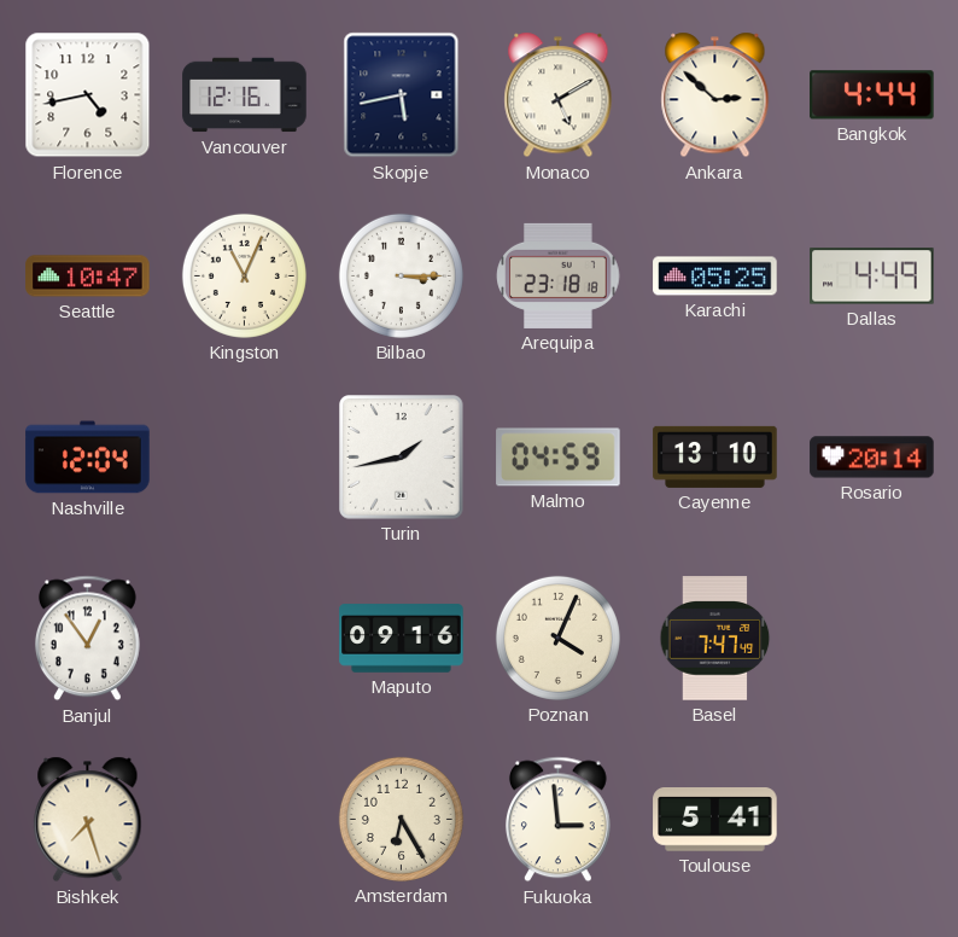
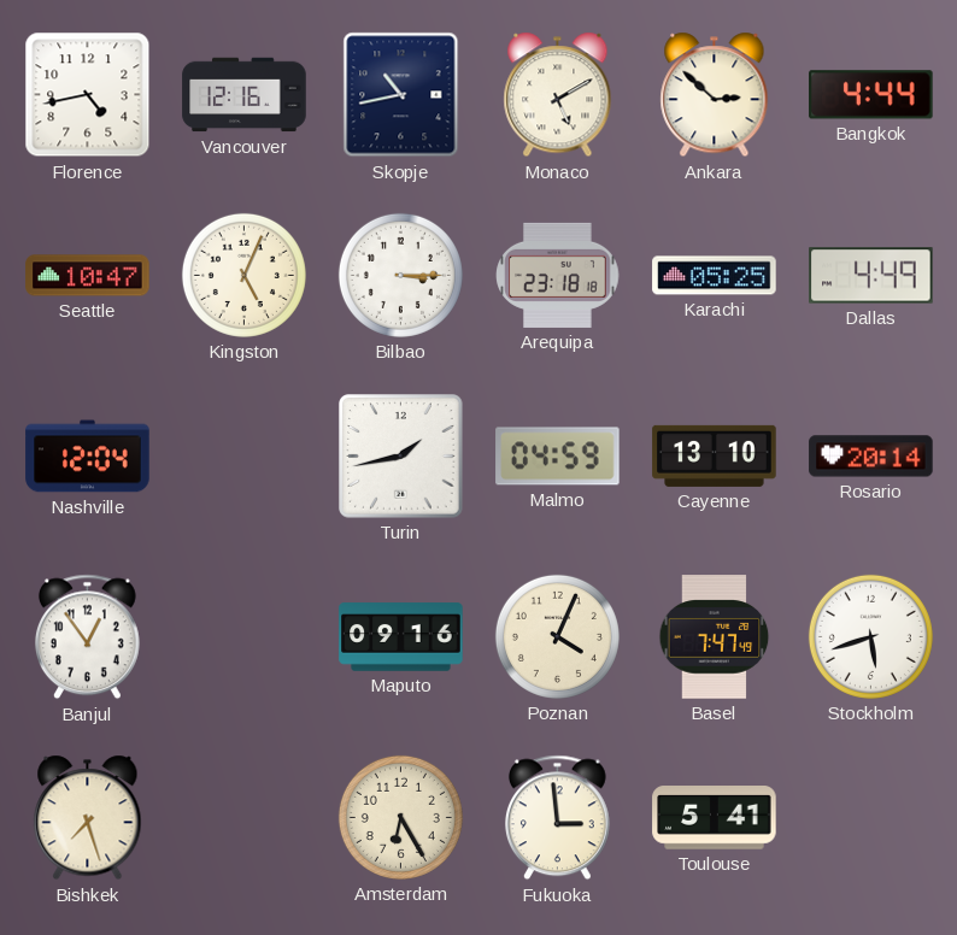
Skopje: 5:43 -> 10:43
Kingston: 11:04 -> 5:04
Stockholm: none -> 5:42
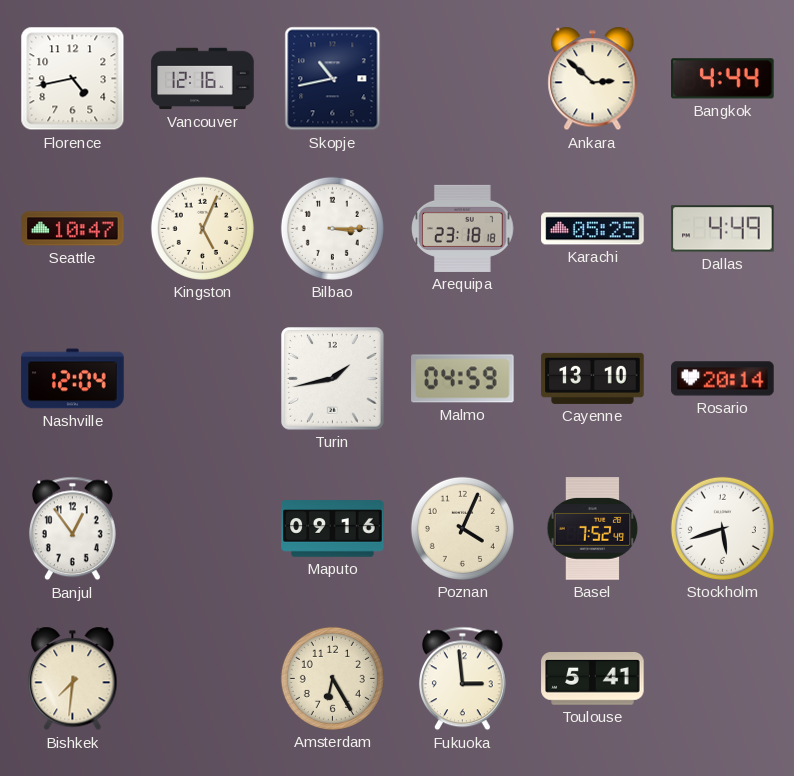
Monaco: 5:10 -> none
Basel: 7:47 -> 7:52
Bishkek: 7:27 -> 7:31
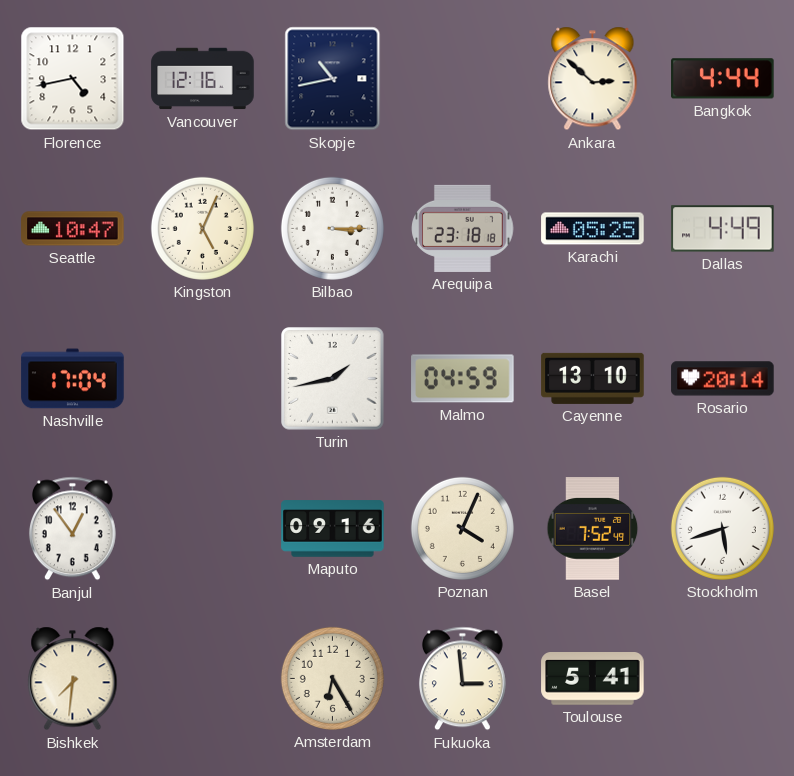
Nashville: 12:04 -> 17:04
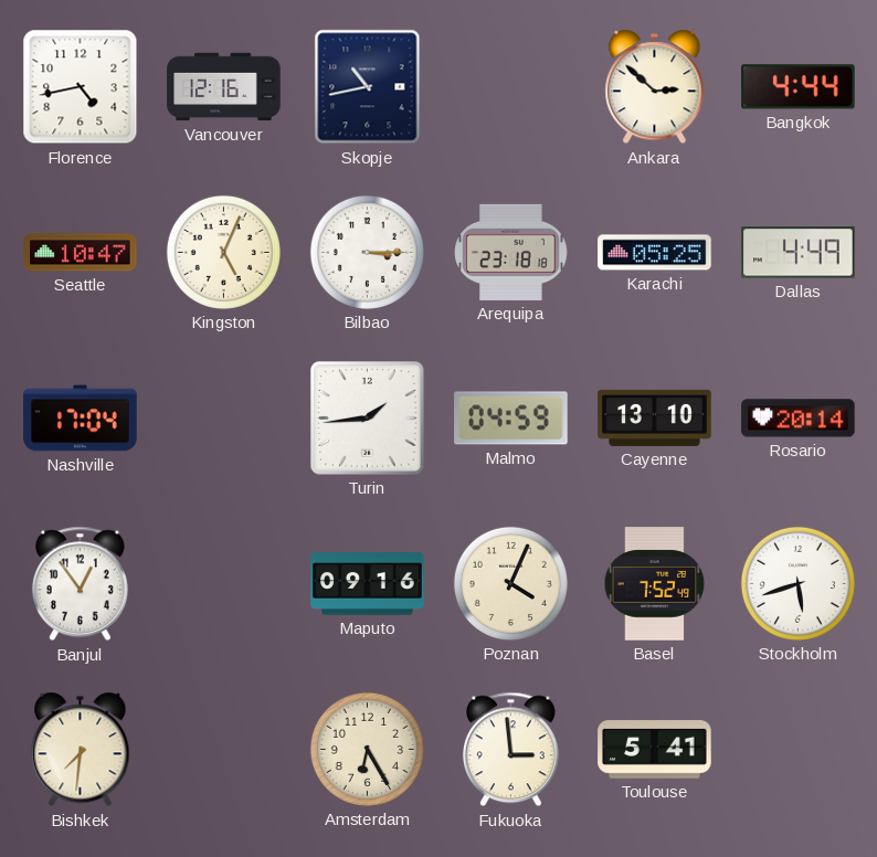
Turin: 1:43 -> 1:44
